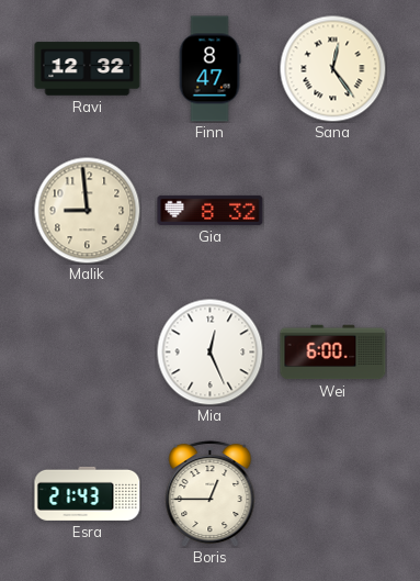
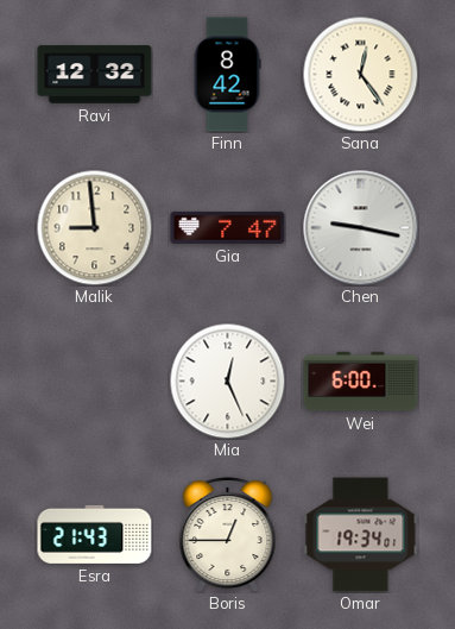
Finn: 8:47 -> 8:42
Gia: 8:32 -> 7:47
Chen: none -> 9:17
Omar: none -> 19:34
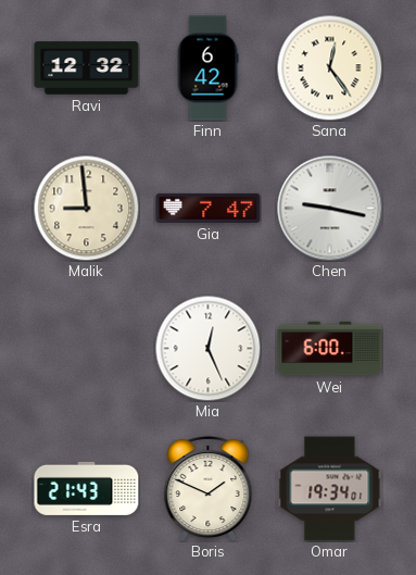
Finn: 8:42 -> 6:42
Boris: 12:45 -> 1:49
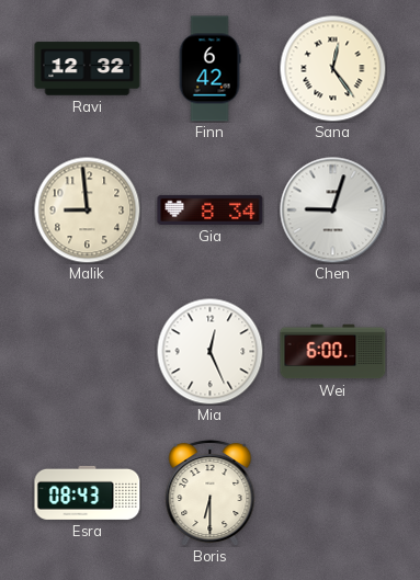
Gia: 7:47 -> 8:34
Chen: 9:17 -> 9:03
Esra: 21:43 -> 08:43
Boris: 1:49 -> 6:30
Omar: 19:34 -> none
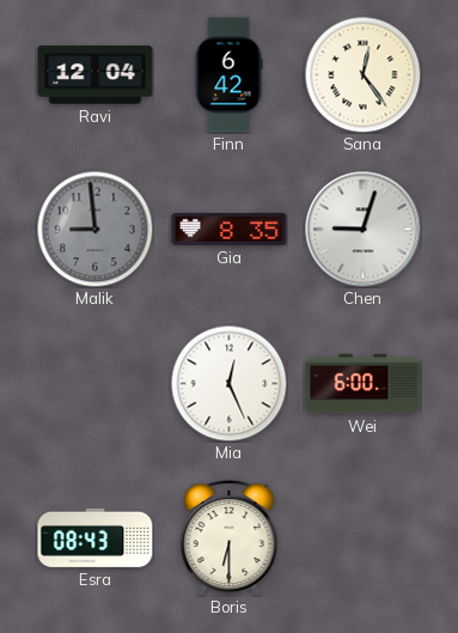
Ravi: 12:32 -> 12:04
Malik dial: cream -> grey
Gia: 8:34 -> 8:35
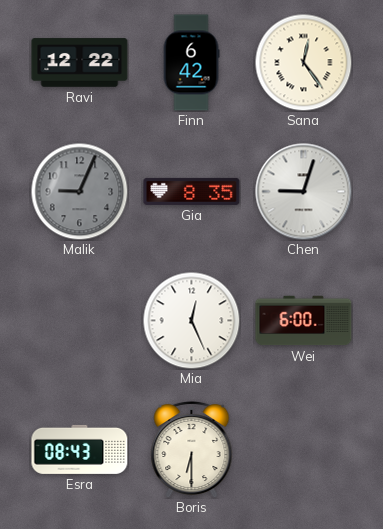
Ravi: 12:04 -> 12:22
Malik: 8:59 -> 9:04
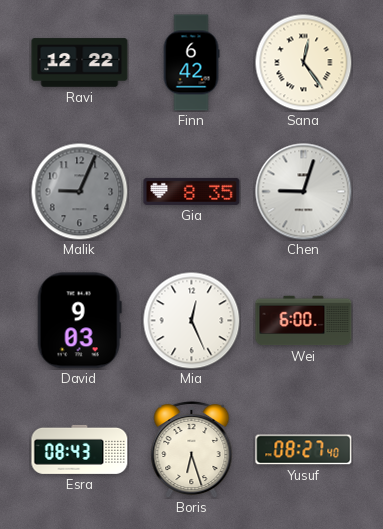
David: none -> 9:03
Boris: 6:30 -> 6:27
Yusuf: none -> 08:27
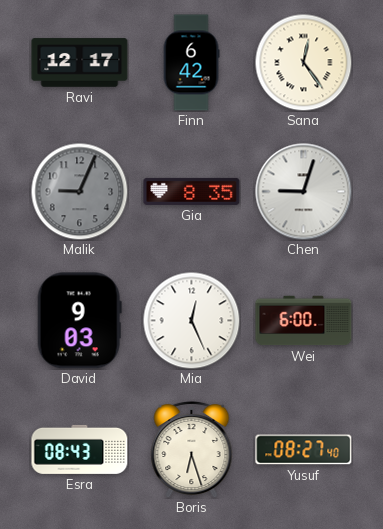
Ravi: 12:22 -> 12:17
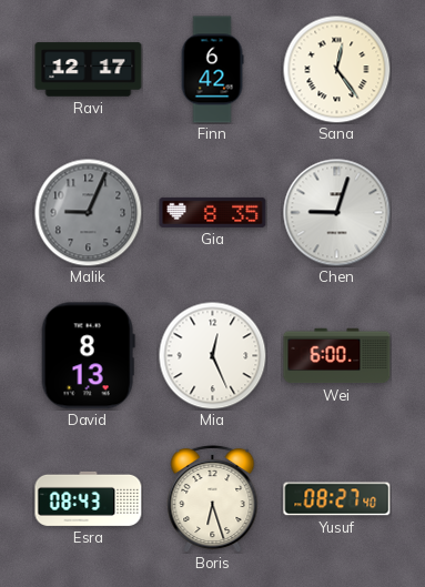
David: 9:03 -> 8:13
